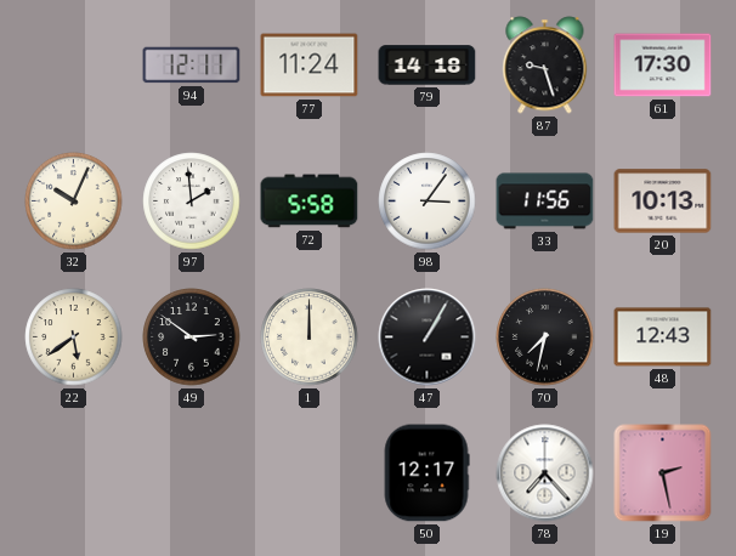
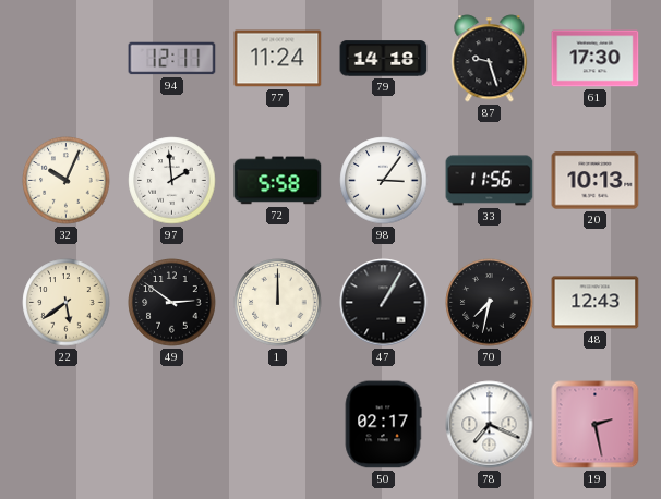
50: 12:17 -> 02:17
78: 7:23 -> 7:19
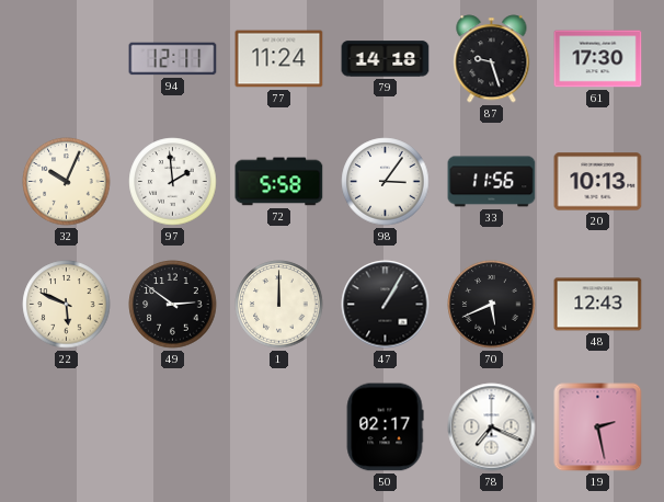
22: 5:39 -> 5:49
70: 7:32 -> 5:41
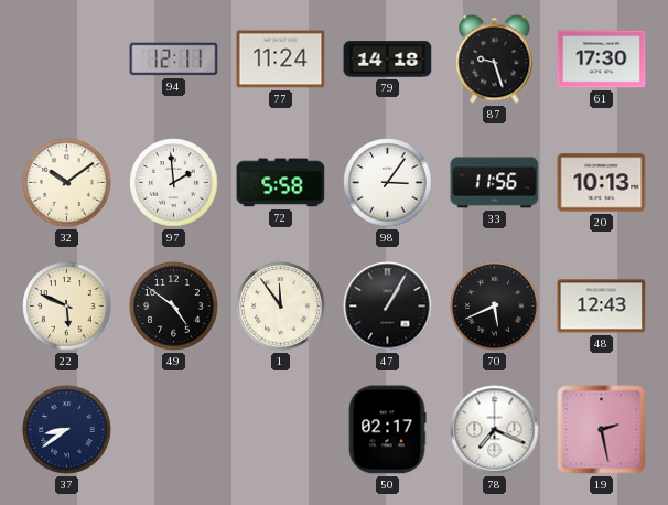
32: 10:04 -> 10:09
49: 2:51 -> 4:51
1: 12:00 -> 11:54
37: none -> 8:39
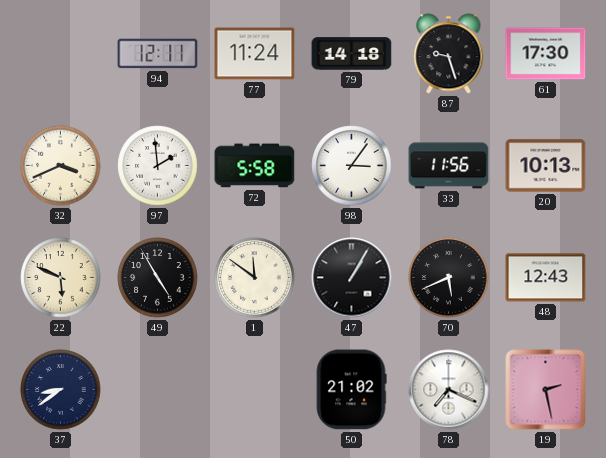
32: 10:09 -> 3:41
49: 4:51 -> 4:55
1: 11:54 -> 11:51
50: 02:17 -> 21:02
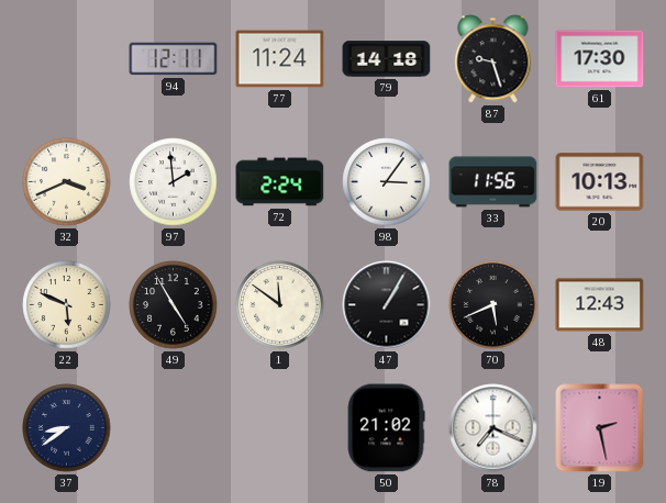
72: 5:58 -> 2:24
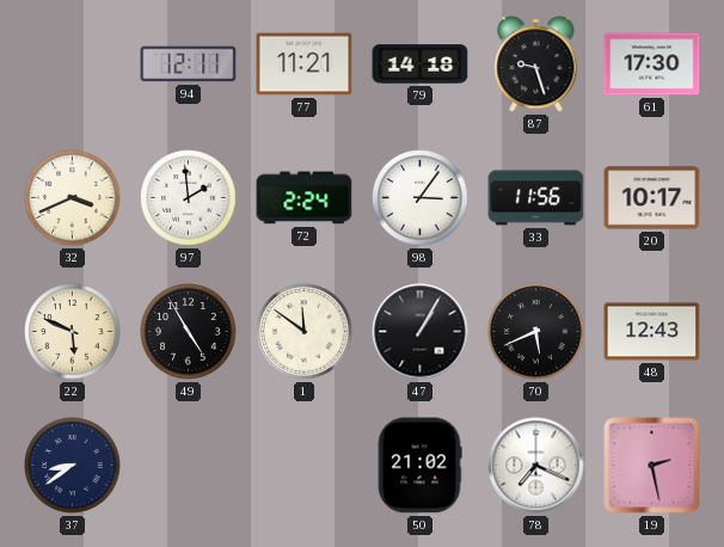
77: 11:24 -> 11:21
20: 10:13 -> 10:17
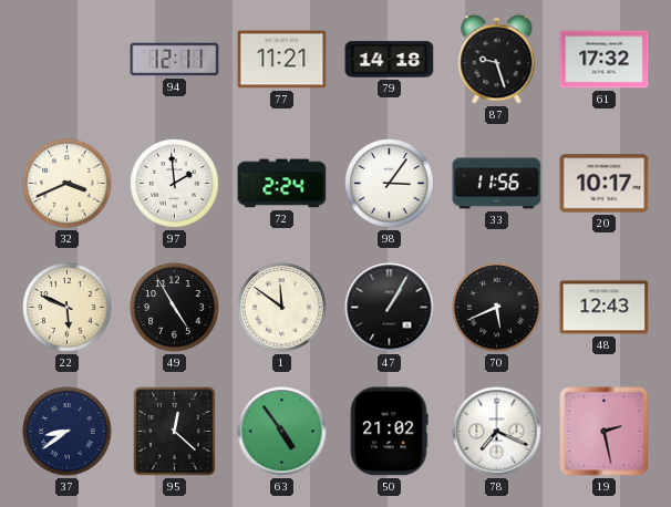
61: 17:30 -> 17:32
95: none -> 12:22
63: none -> 4:54
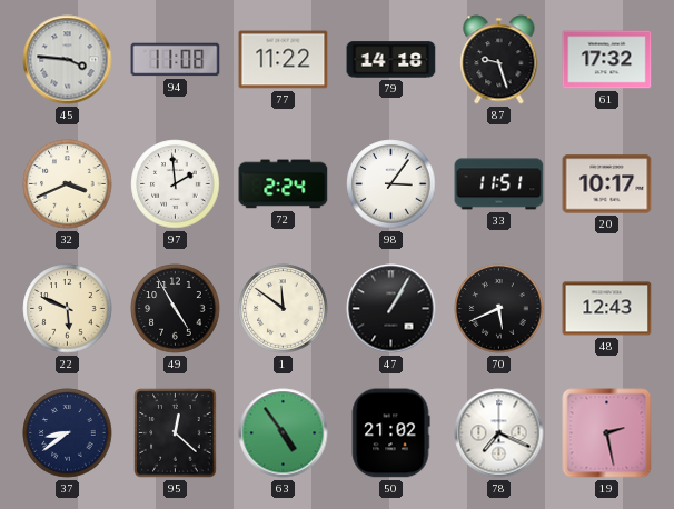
45: none -> 3:46
94: 12:11 -> 11:08
77: 11:21 -> 11:22
33: 11:56 -> 11:51
